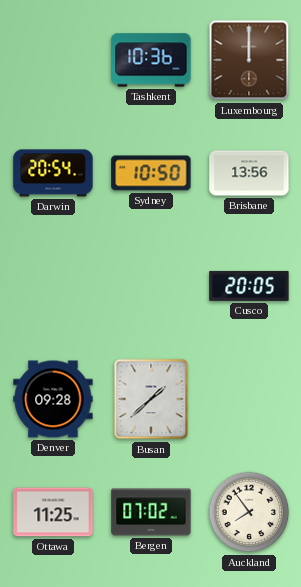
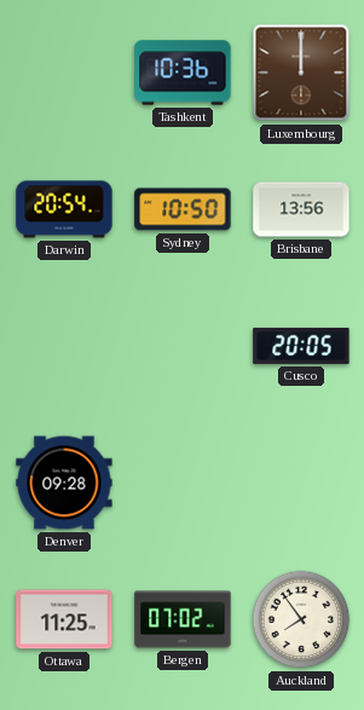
Busan: 1:38 -> none
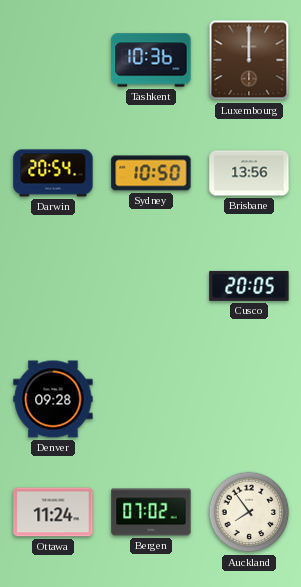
Ottawa: 11:25 -> 11:24
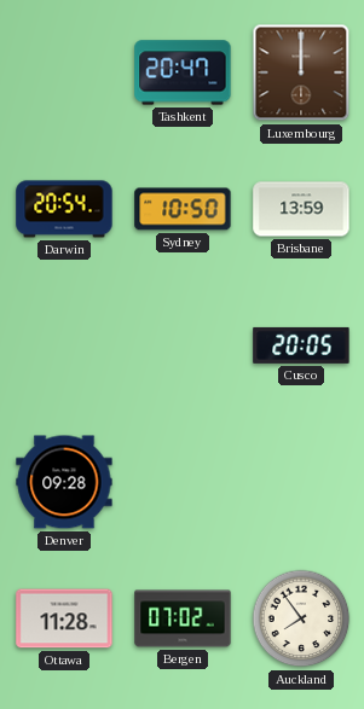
Tashkent: 10:36 -> 20:47
Brisbane: 13:56 -> 13:59
Ottawa: 11:24 -> 11:28
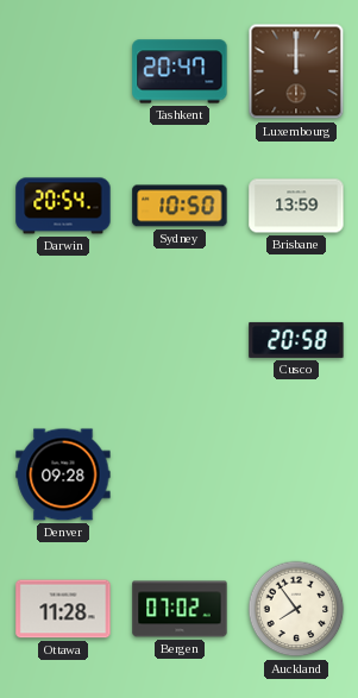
Cusco: 20:05 -> 20:58
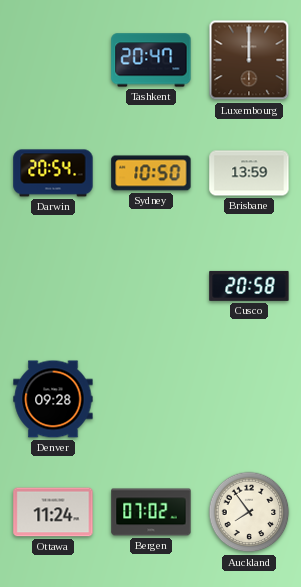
Ottawa: 11:28 -> 11:24
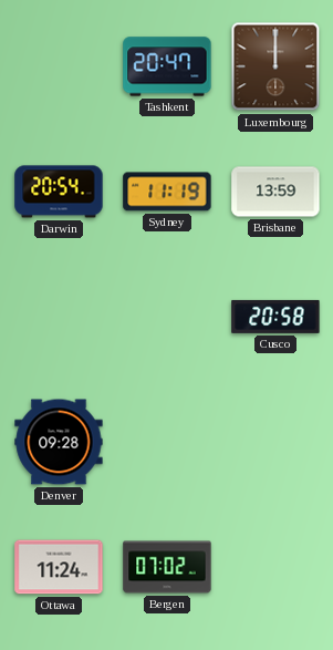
Sydney: 10:50 -> 11:19
Auckland: 7:54 -> none
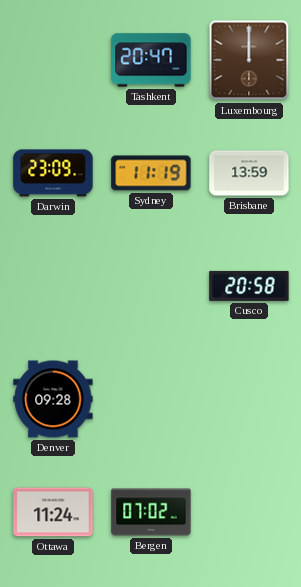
Darwin: 20:54 -> 23:09
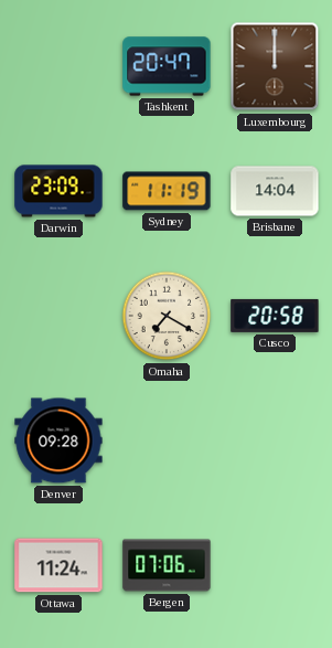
Brisbane: 13:59 -> 14:04
Omaha: none -> 7:20
Bergen: 07:02 -> 07:06
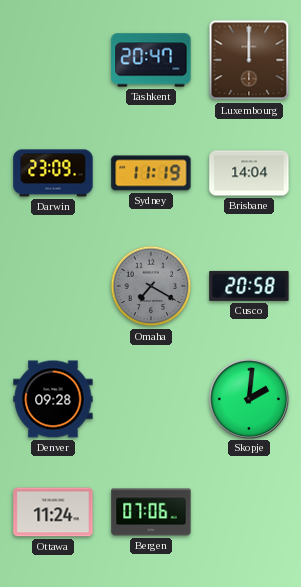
Omaha dial: cream -> grey
Skopje: none -> 2:01
